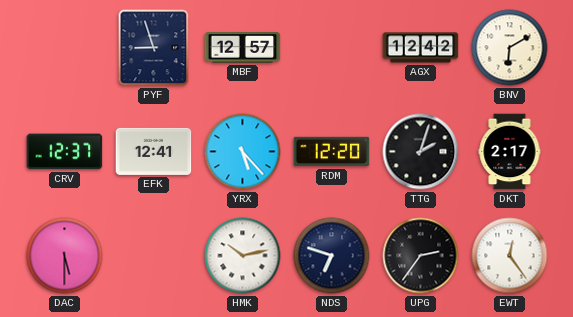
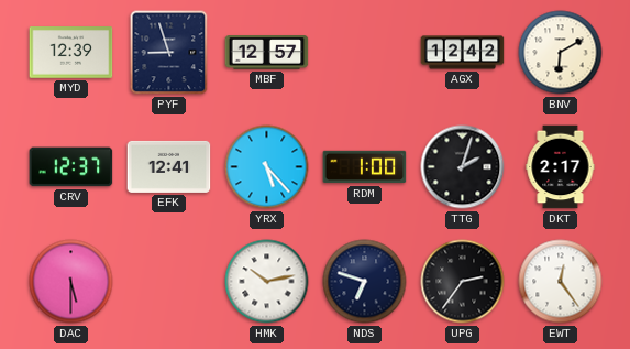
MYD: none -> 12:39
RDM: 12:20 -> 1:00
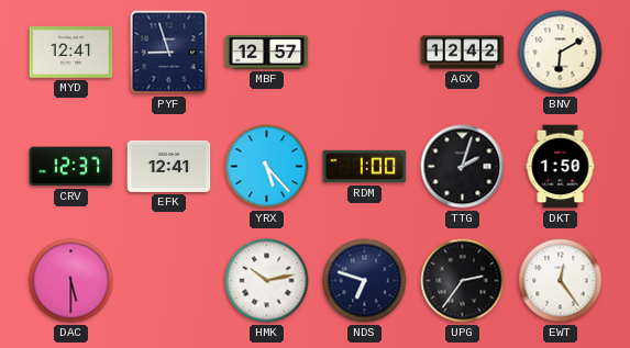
MYD: 12:39 -> 12:41
DKT: 2:17 -> 1:50
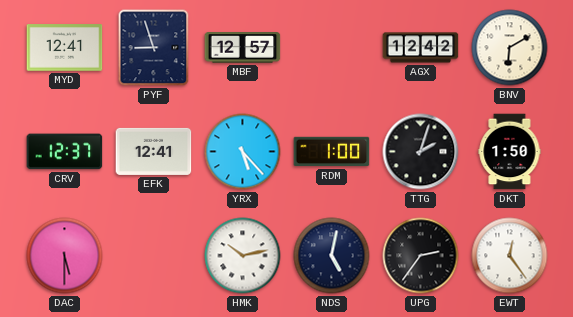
NDS: 6:48 -> 5:02
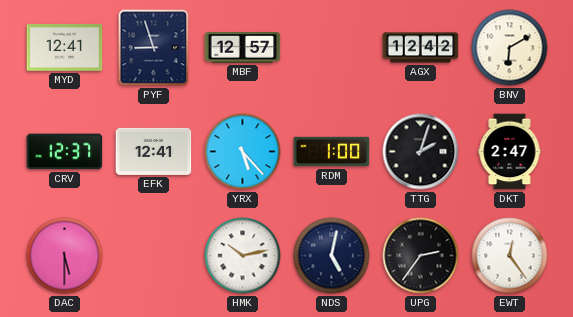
DKT: 1:50 -> 2:47
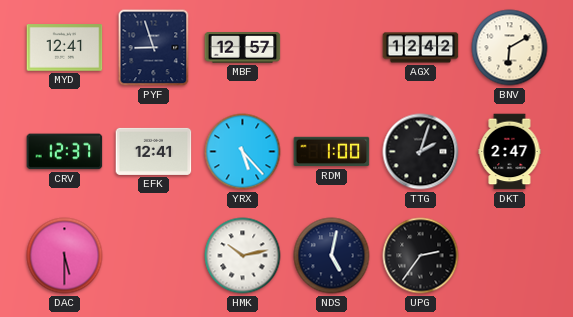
EWT: 12:24 -> none
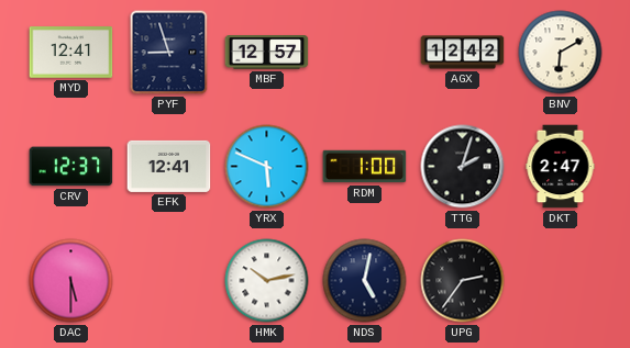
YRX: 5:23 -> 5:49
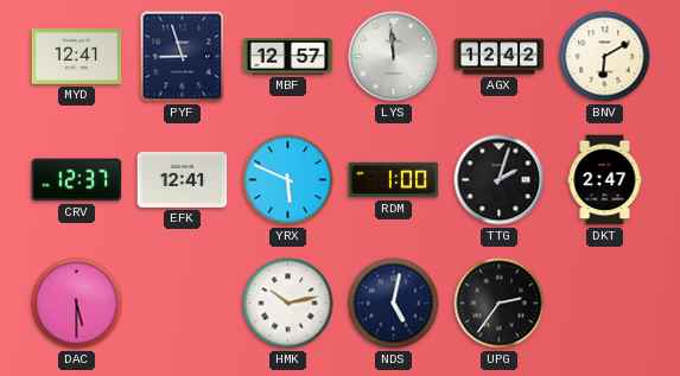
LYS: none -> 11:59
